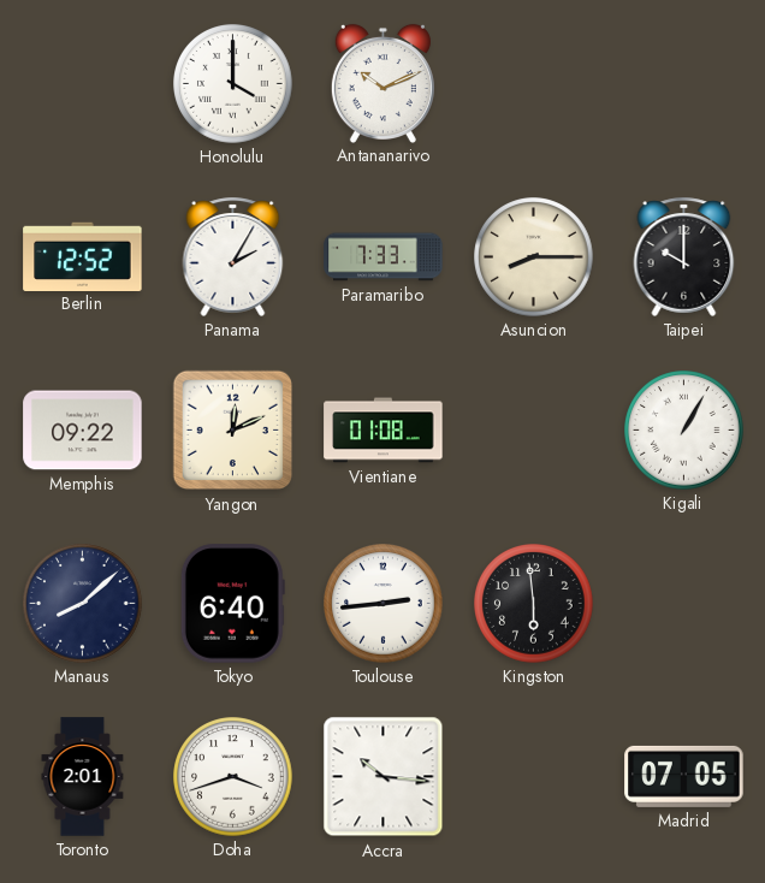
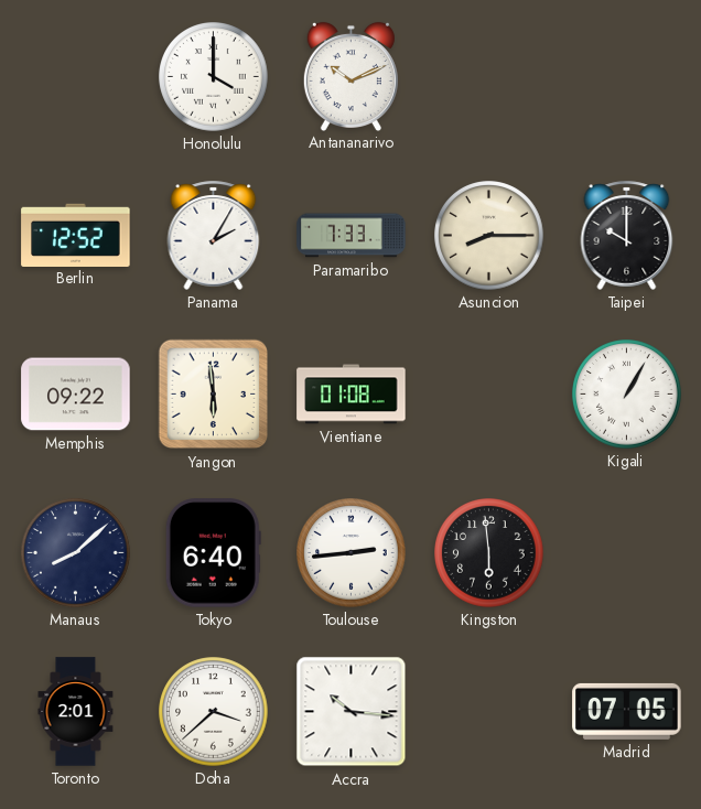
Yangon: 12:11 -> 5:59
Doha: 3:42 -> 3:38
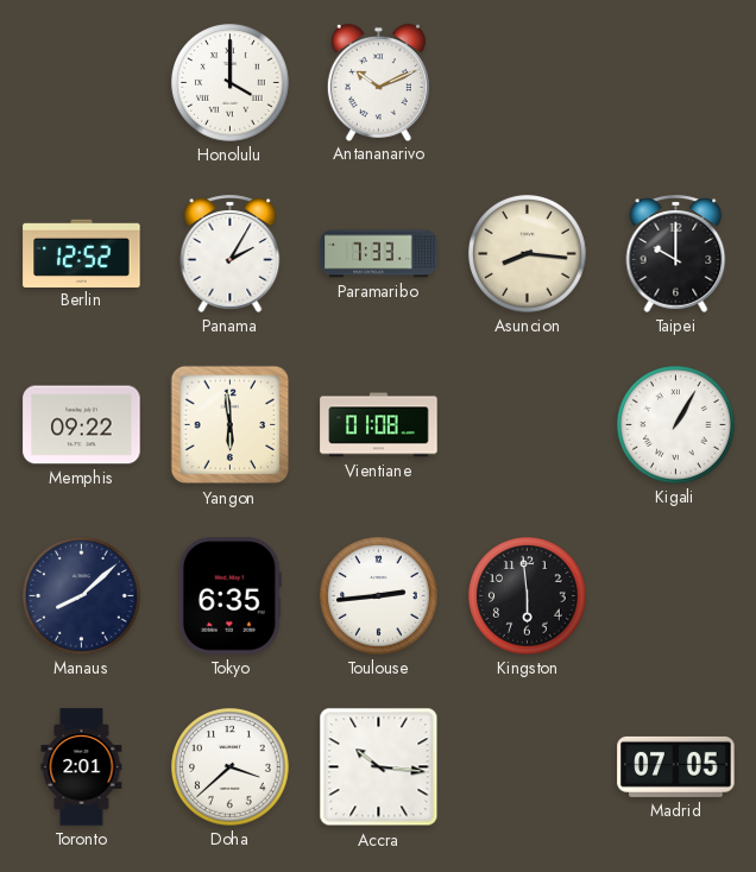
Asuncion: 8:15 -> 8:16
Tokyo: 6:40 -> 6:35
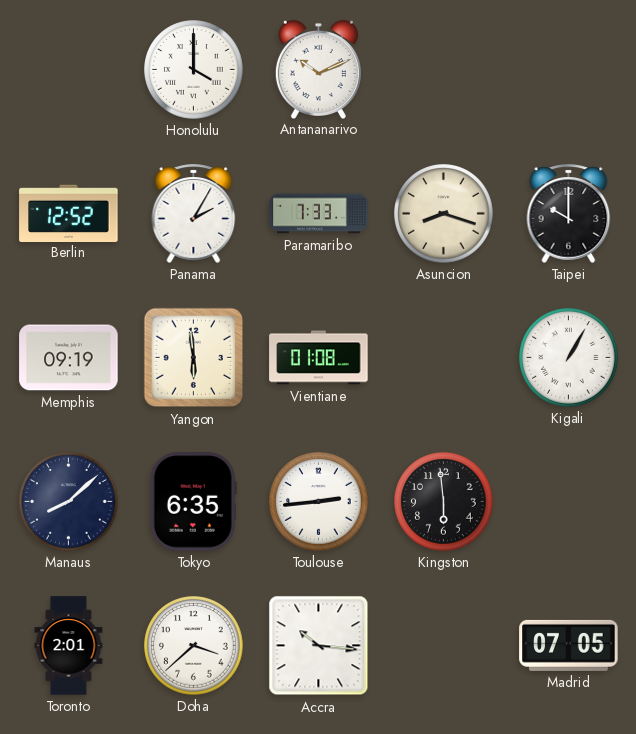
Asuncion: 8:16 -> 8:18
Memphis: 09:22 -> 09:19
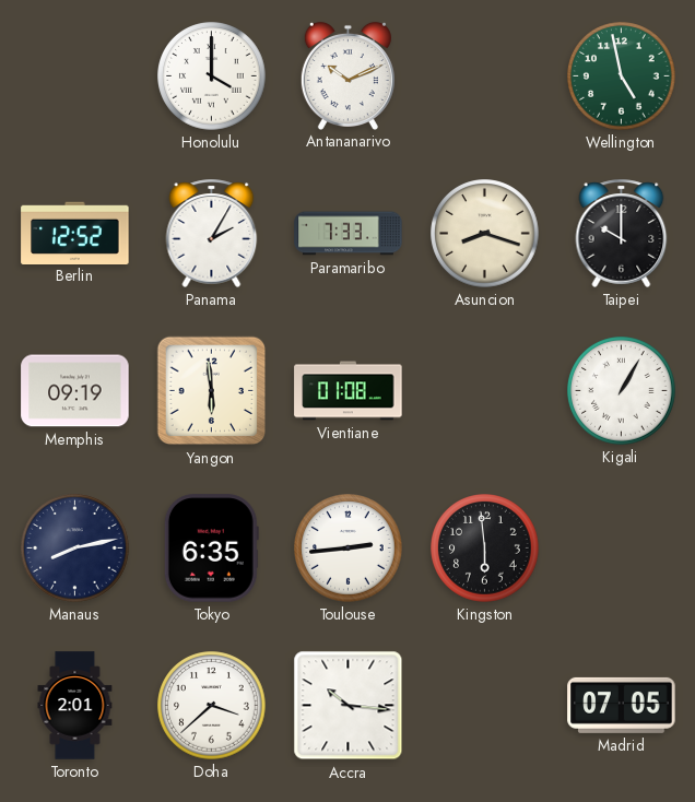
Wellington: none -> 4:58
Manaus: 8:08 -> 8:13
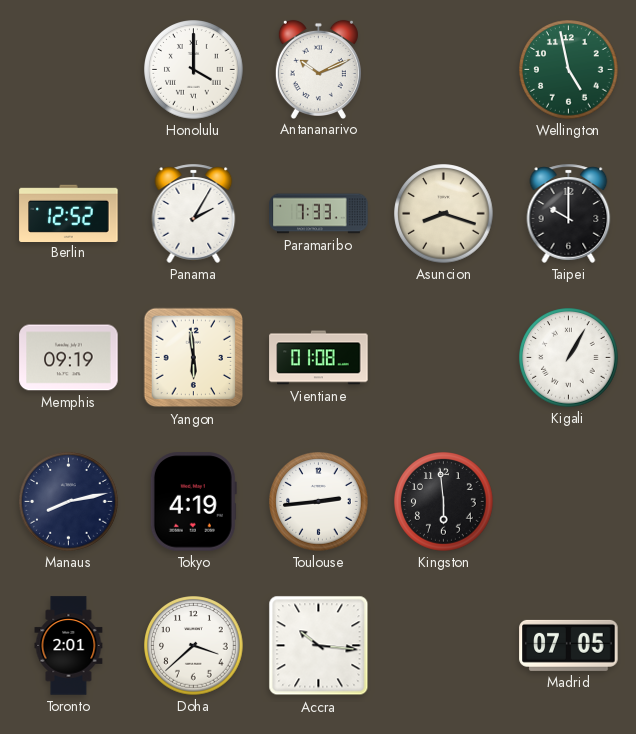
Tokyo: 6:35 -> 4:19
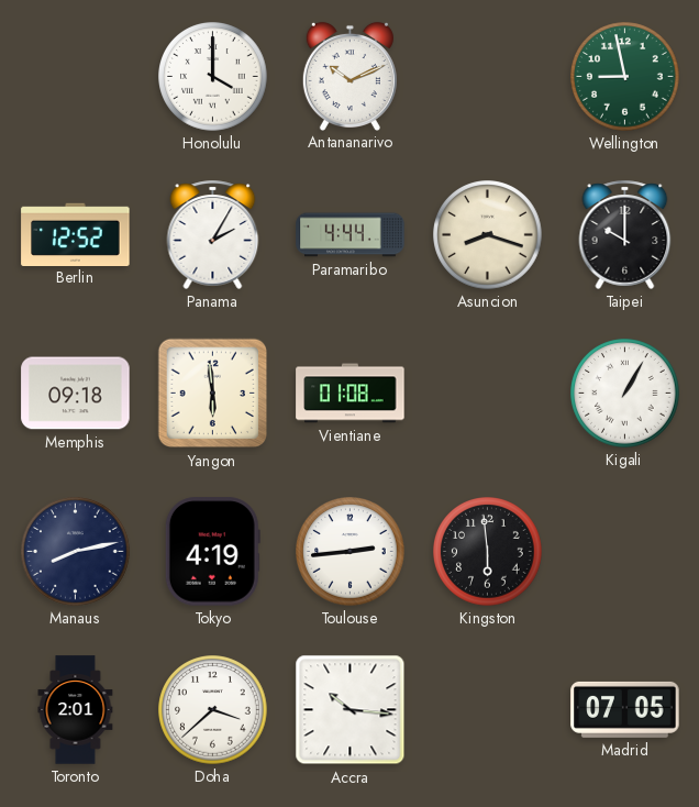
Wellington: 4:58 -> 8:58
Paramaribo: 7:33 -> 4:44
Memphis: 09:19 -> 09:18
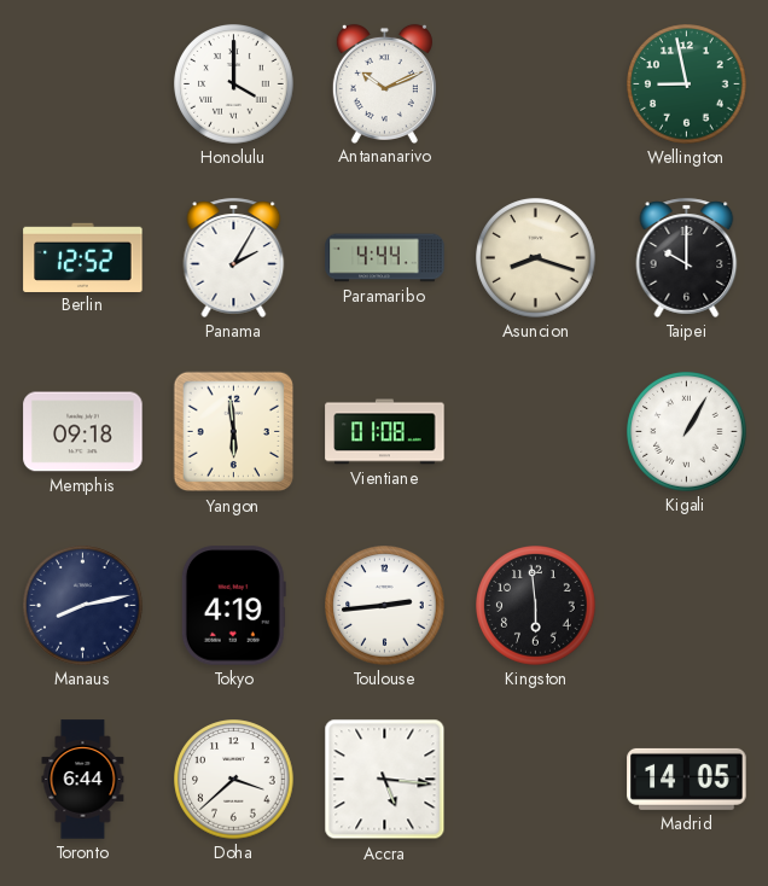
Toronto: 2:01 -> 6:44
Accra: 10:16 -> 5:16
Madrid: 07:05 -> 14:05
